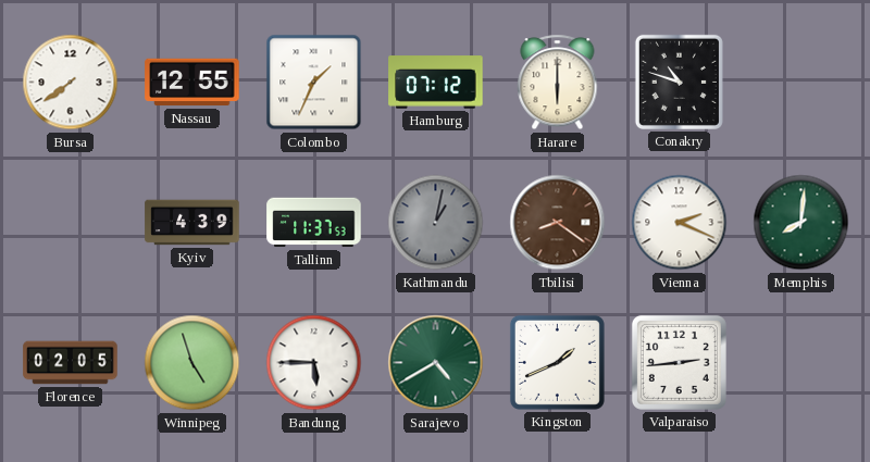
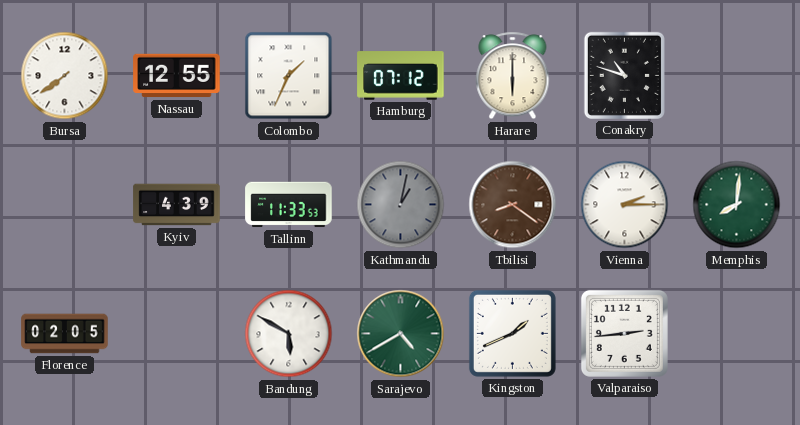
Tallinn: 11:37 -> 11:33
Vienna: 2:19 -> 2:15
Winnipeg: 4:57 -> none
Bandung: 5:45 -> 5:50
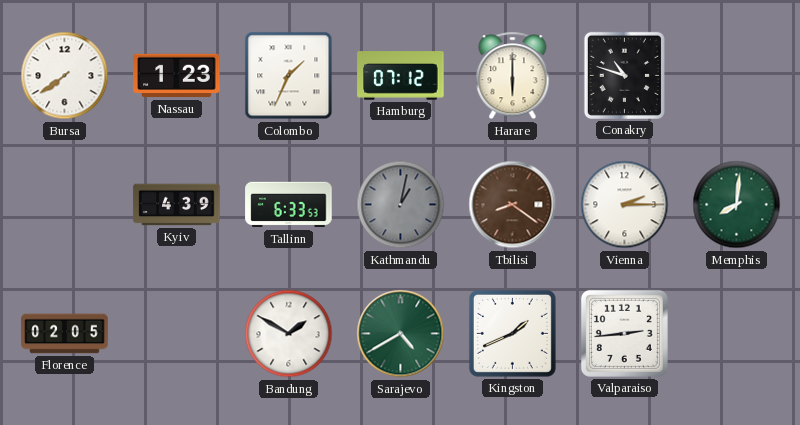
Nassau: 12:55 -> 1:23
Tallinn: 11:33 -> 6:33
Bandung: 5:50 -> 1:50
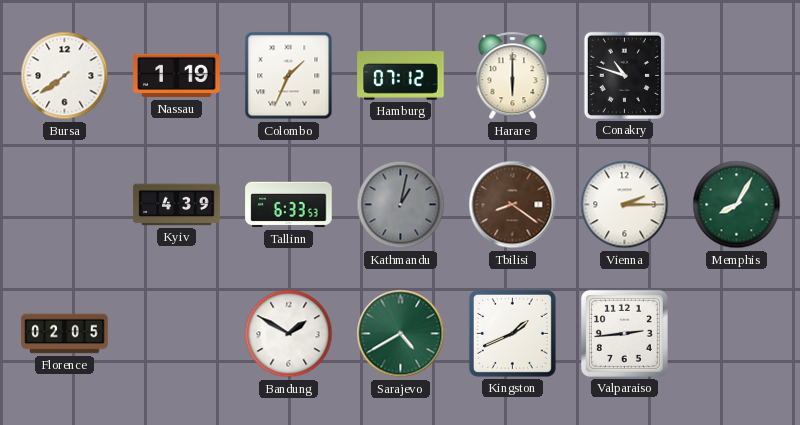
Nassau: 1:23 -> 1:19
Memphis: 8:01 -> 8:05
